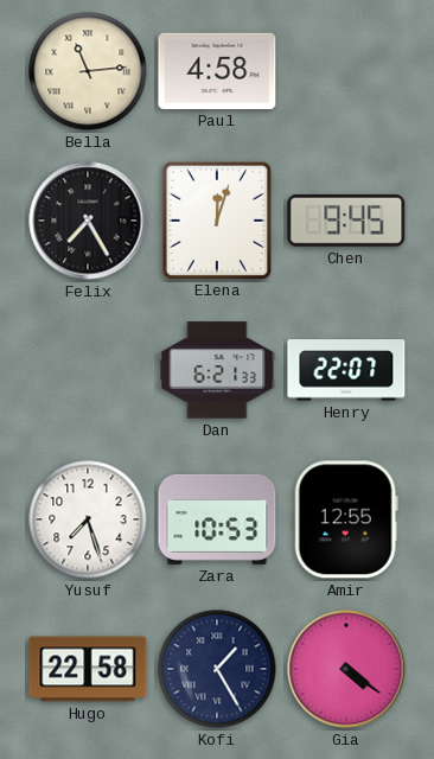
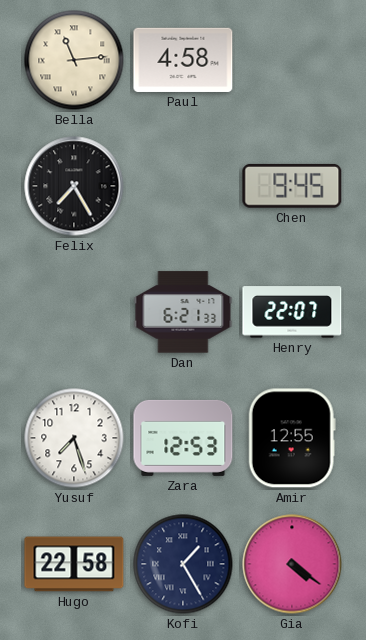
Elena: 12:03 -> none
Zara: 10:53 -> 12:53
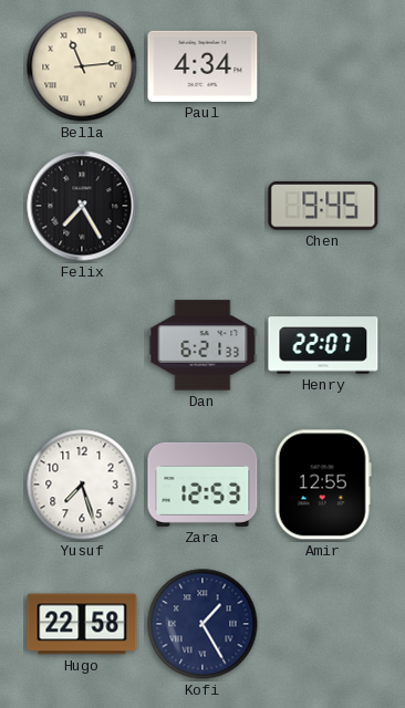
Paul: 4:58 -> 4:34
Gia: 4:21 -> none
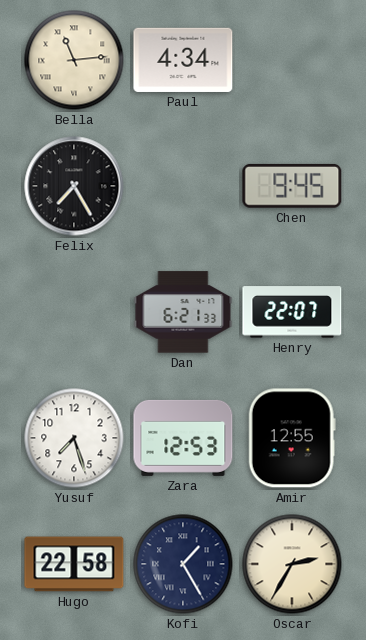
Oscar: none -> 2:35
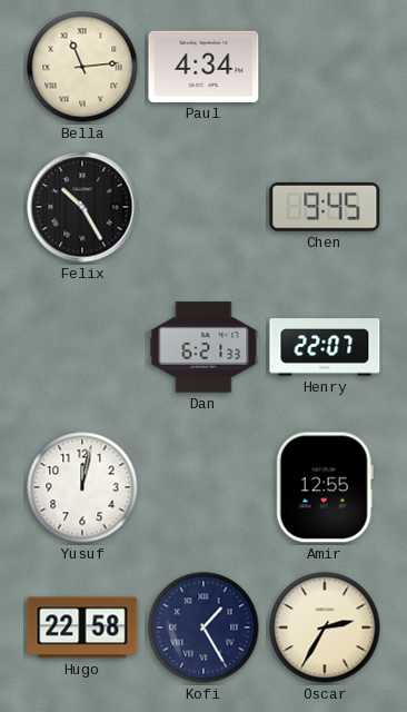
Felix: 7:25 -> 10:25
Yusuf: 7:27 -> 12:02
Zara: 12:53 -> none
